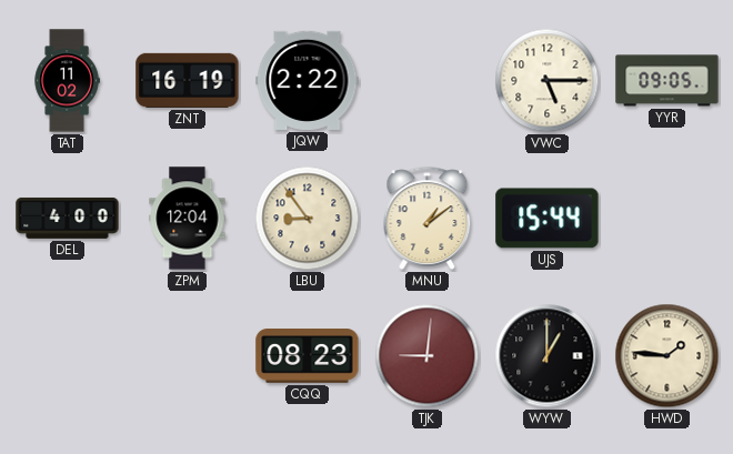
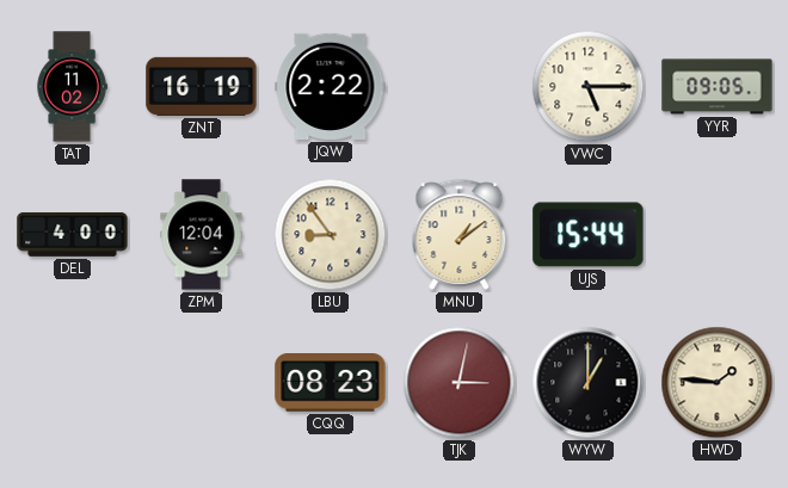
TJK: 9:01 -> 3:02
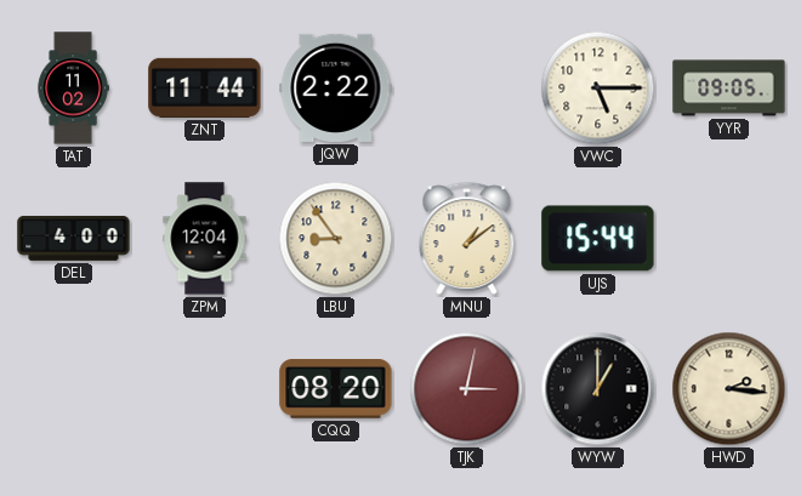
ZNT: 16:19 -> 11:44
CQQ: 08:23 -> 08:20
HWD: 1:46 -> 2:16
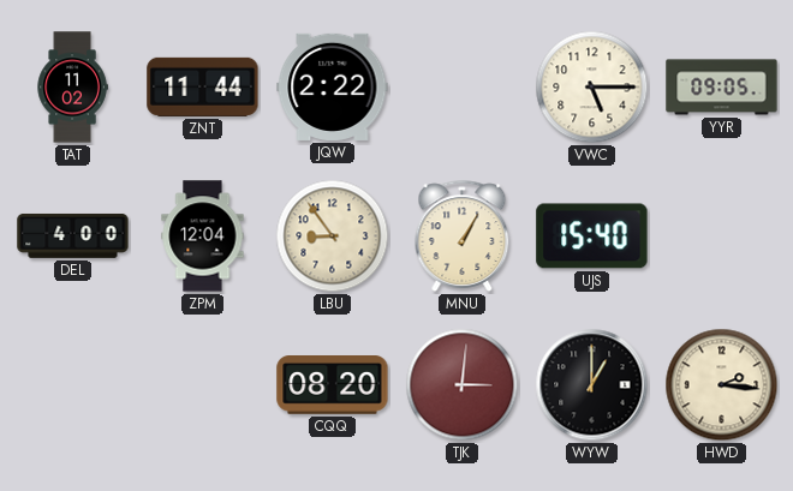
MNU: 1:09 -> 1:05
UJS: 15:44 -> 15:40
TJK: 3:02 -> 3:01
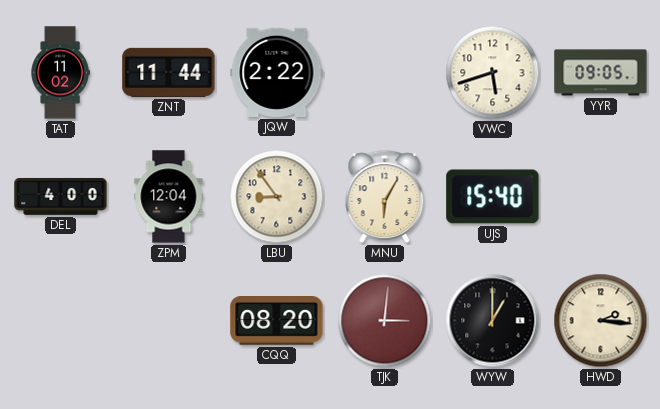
VWC: 5:15 -> 5:42
MNU: 1:05 -> 6:05
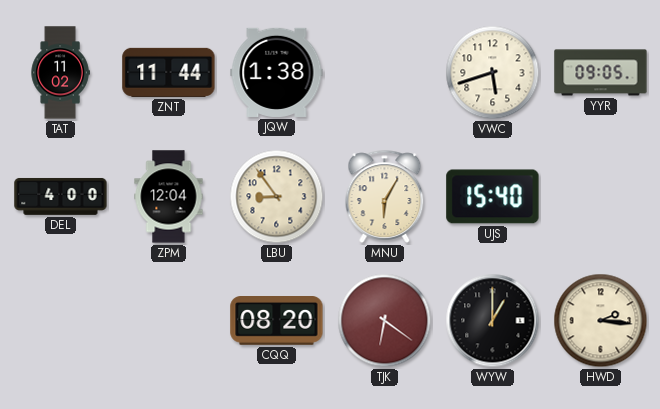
JQW: 2:22 -> 1:38
TJK: 3:01 -> 6:21
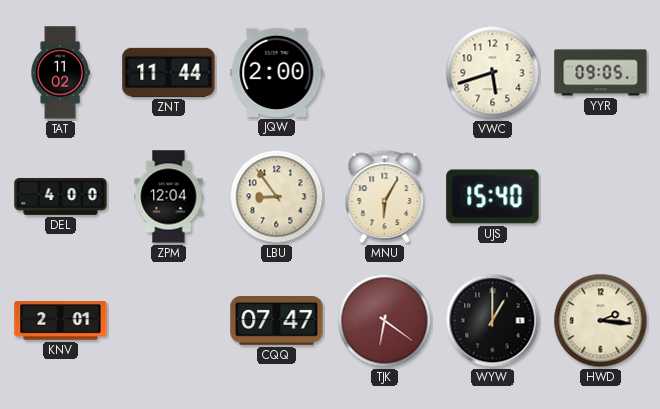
JQW: 1:38 -> 2:00
KNV: none -> 2:01
CQQ: 08:20 -> 07:47
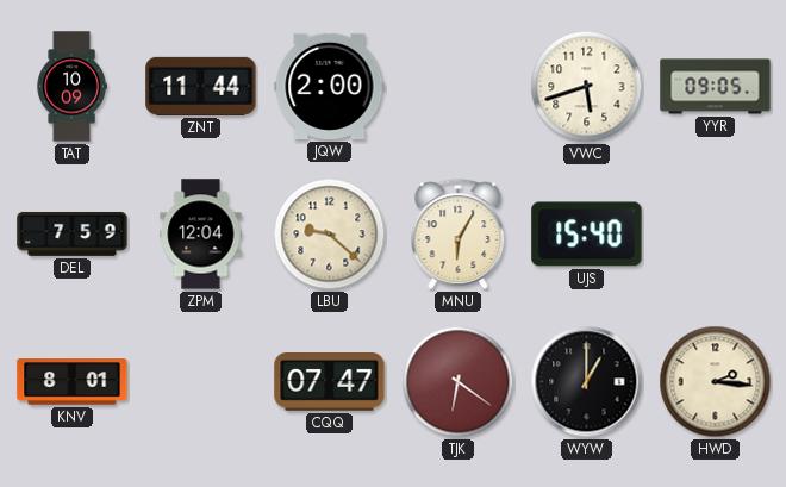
TAT: 11:02 -> 10:09
DEL: 4:00 -> 7:59
LBU: 8:54 -> 9:22
KNV: 2:01 -> 8:01
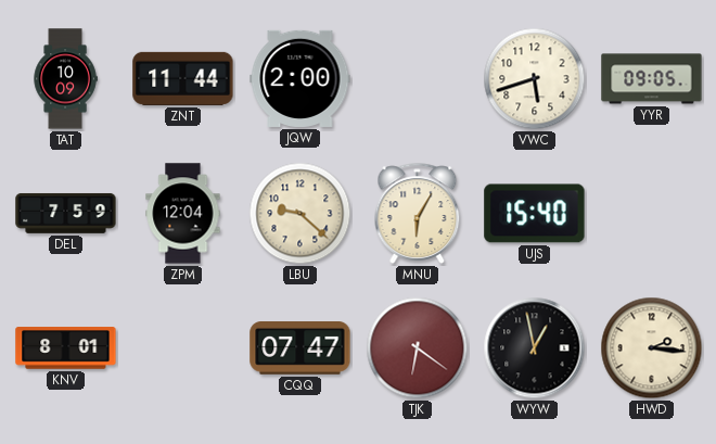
WYW: 1:00 -> 12:58
